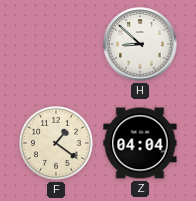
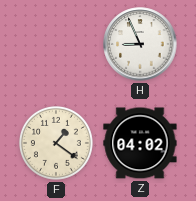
H: 8:52 -> 8:56
Z: 04:04 -> 04:02
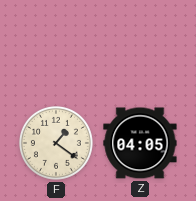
H: 8:56 -> none
Z: 04:02 -> 04:05
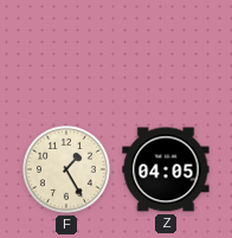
F: 1:21 -> 1:25
